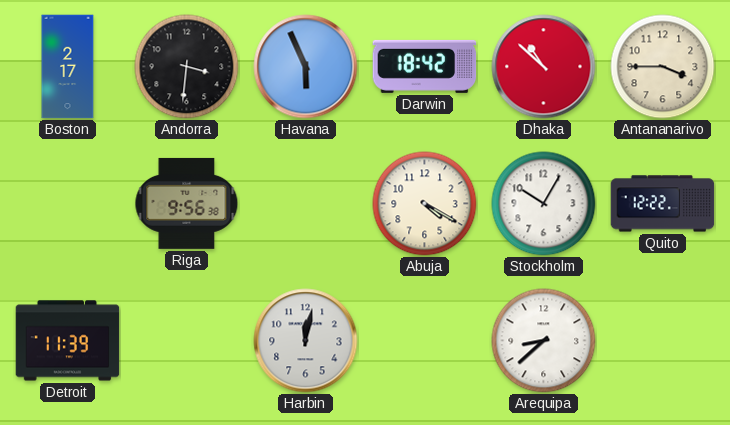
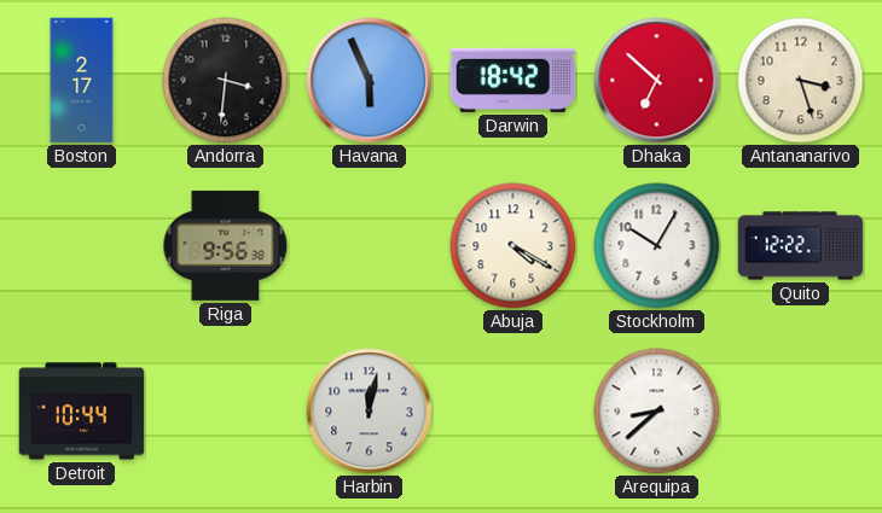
Dhaka: 10:52 -> 6:52
Antananarivo: 3:45 -> 3:27
Detroit: 11:39 -> 10:44
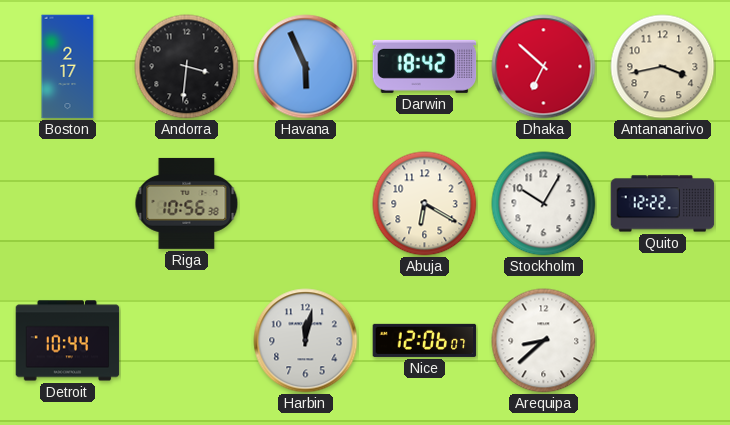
Antananarivo: 3:27 -> 3:43
Riga: 9:56 -> 10:56
Abuja: 4:20 -> 6:20
Nice: none -> 12:06
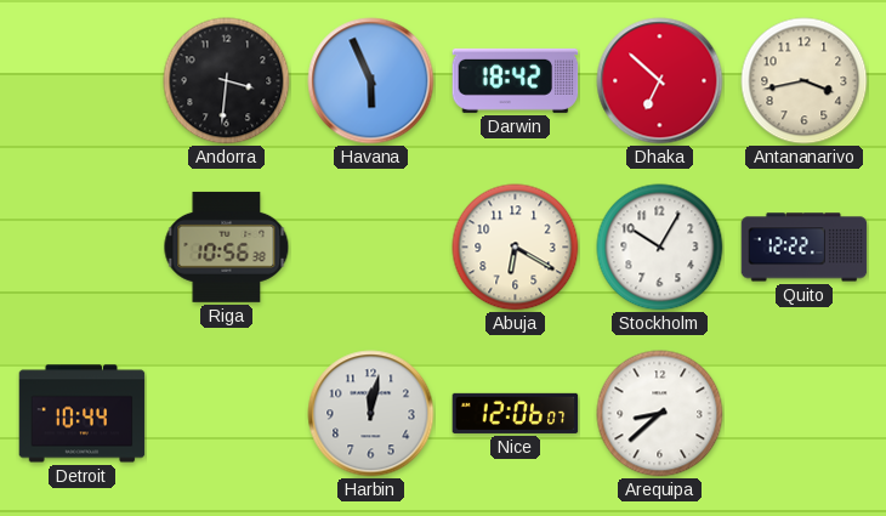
Boston: 2:17 -> none
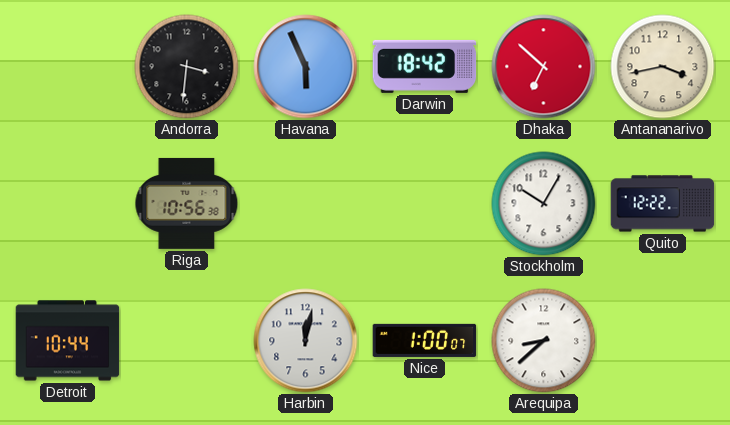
Abuja: 6:20 -> none
Nice: 12:06 -> 1:00
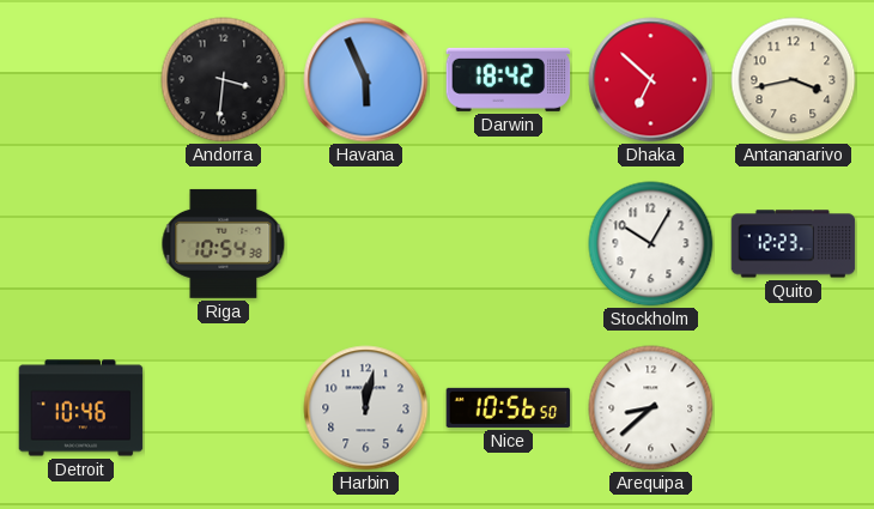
Riga: 10:56 -> 10:54
Quito: 12:22 -> 12:23
Detroit: 10:44 -> 10:46
Nice: 1:00 -> 10:56
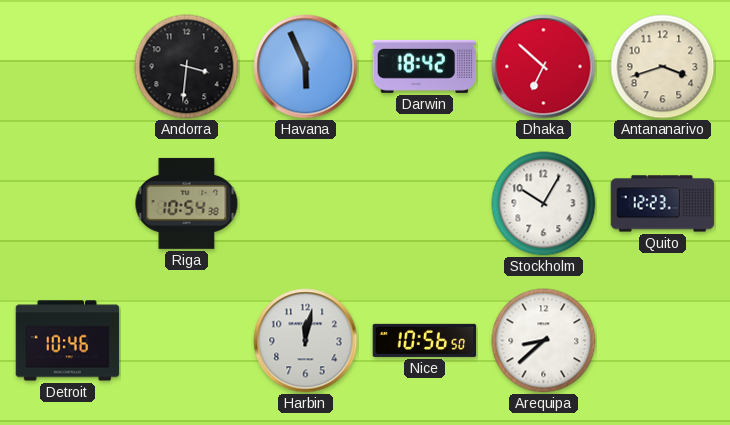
Antananarivo: 3:43 -> 3:42
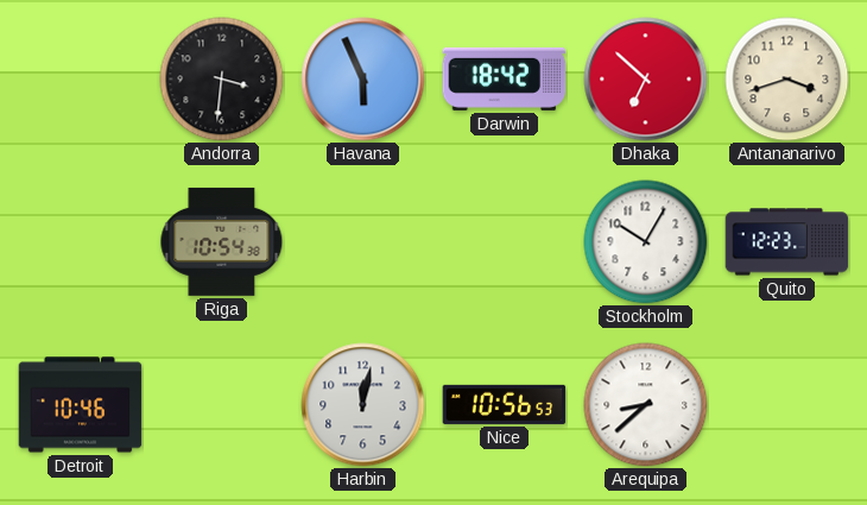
Nice: 10:56:50 -> 10:56:53
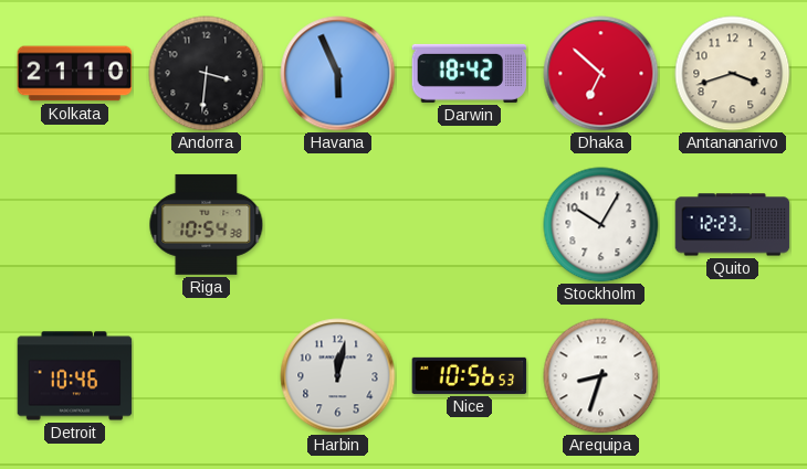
Kolkata: none -> 21:10
Arequipa: 8:38 -> 8:33
